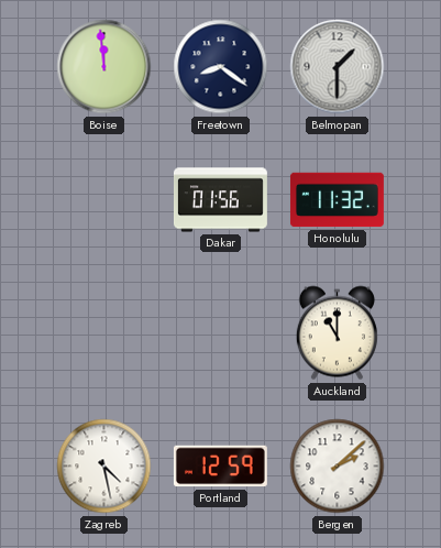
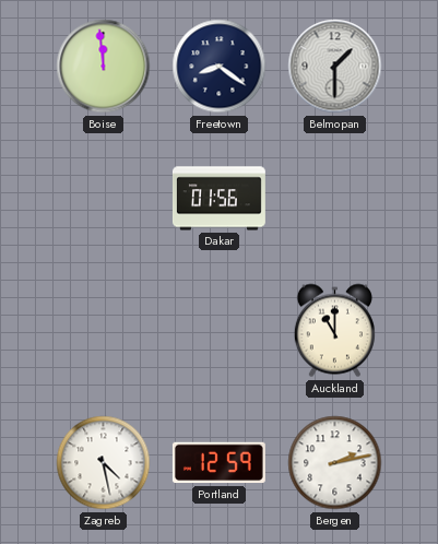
Honolulu: 11:32 -> none
Bergen: 2:08 -> 2:13
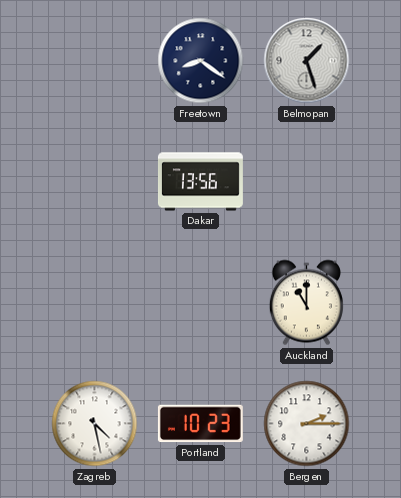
Boise: 11:59 -> none
Belmopan: 1:30 -> 1:27
Dakar: 01:56 -> 13:56
Portland: 12:59 -> 10:23
Bergen: 2:13 -> 2:15
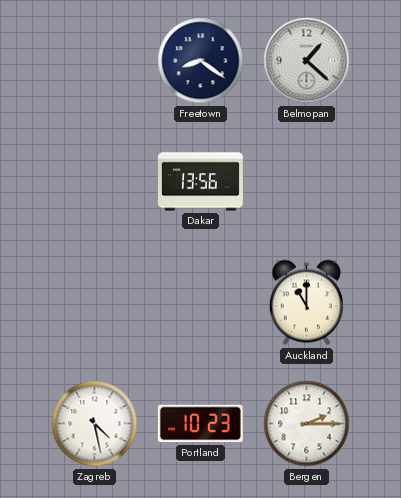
Belmopan: 1:27 -> 1:22
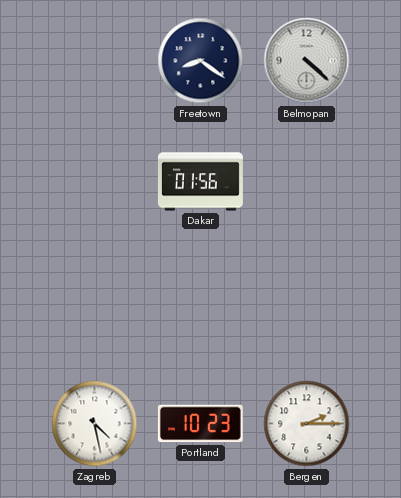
Belmopan: 1:22 -> 4:22
Dakar: 13:56 -> 01:56
Auckland: 11:00 -> none
